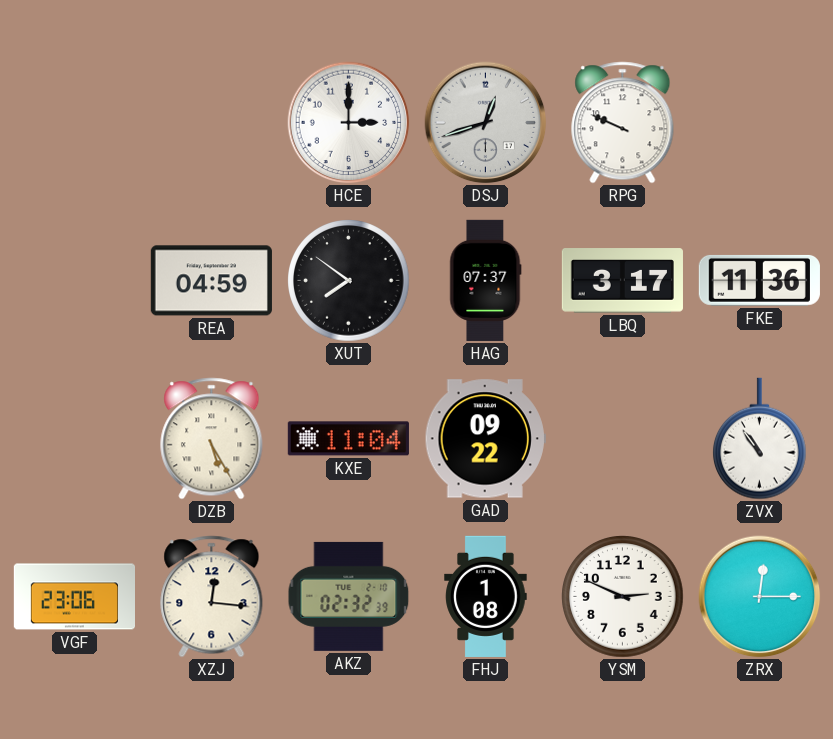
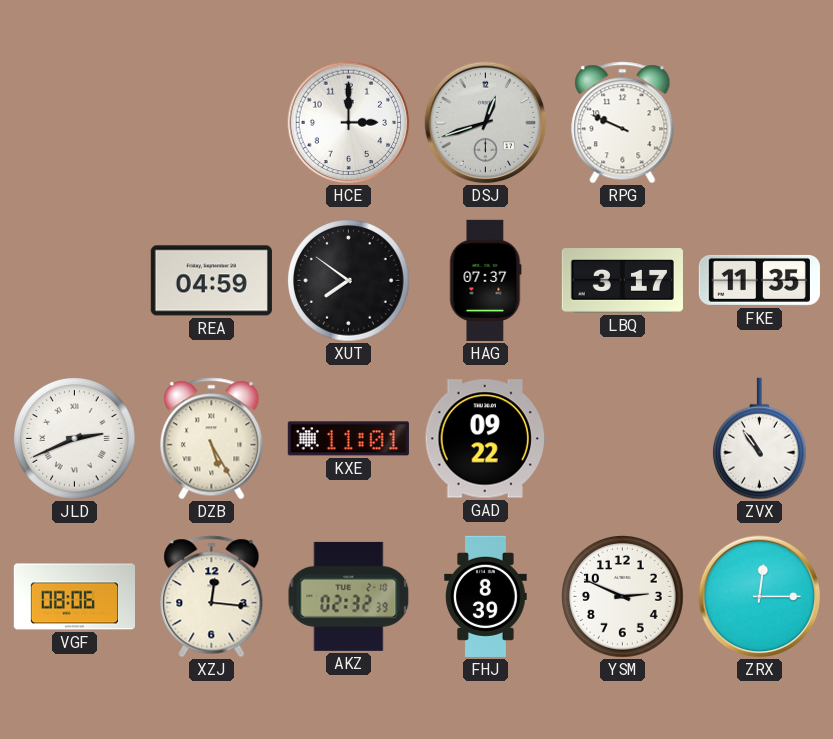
FKE: 11:36 -> 11:35
JLD: none -> 2:41
KXE: 11:04 -> 11:01
VGF: 23:06 -> 08:06
FHJ: 1:08 -> 8:39
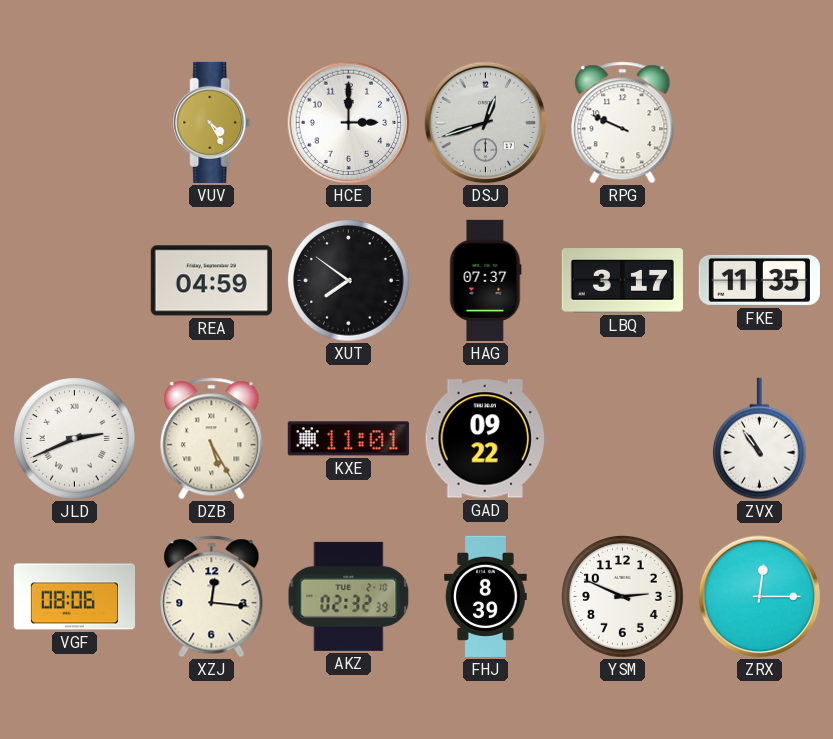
VUV: none -> 4:25
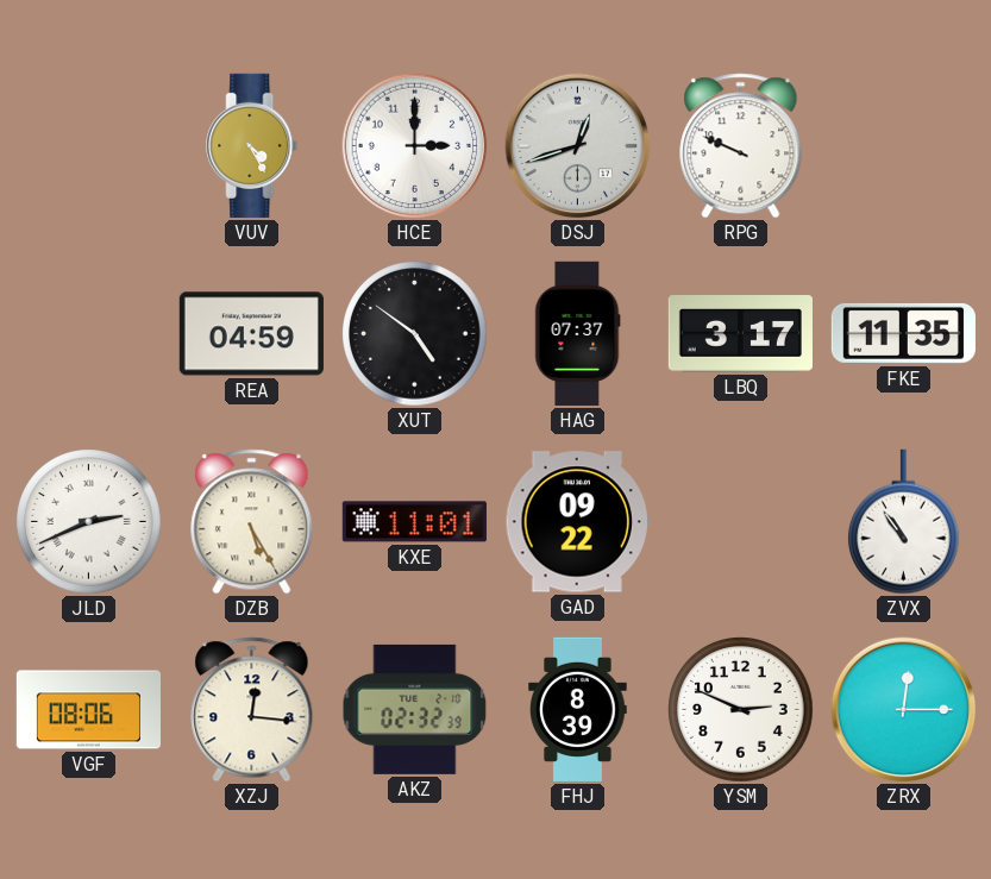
XUT: 7:51 -> 4:51
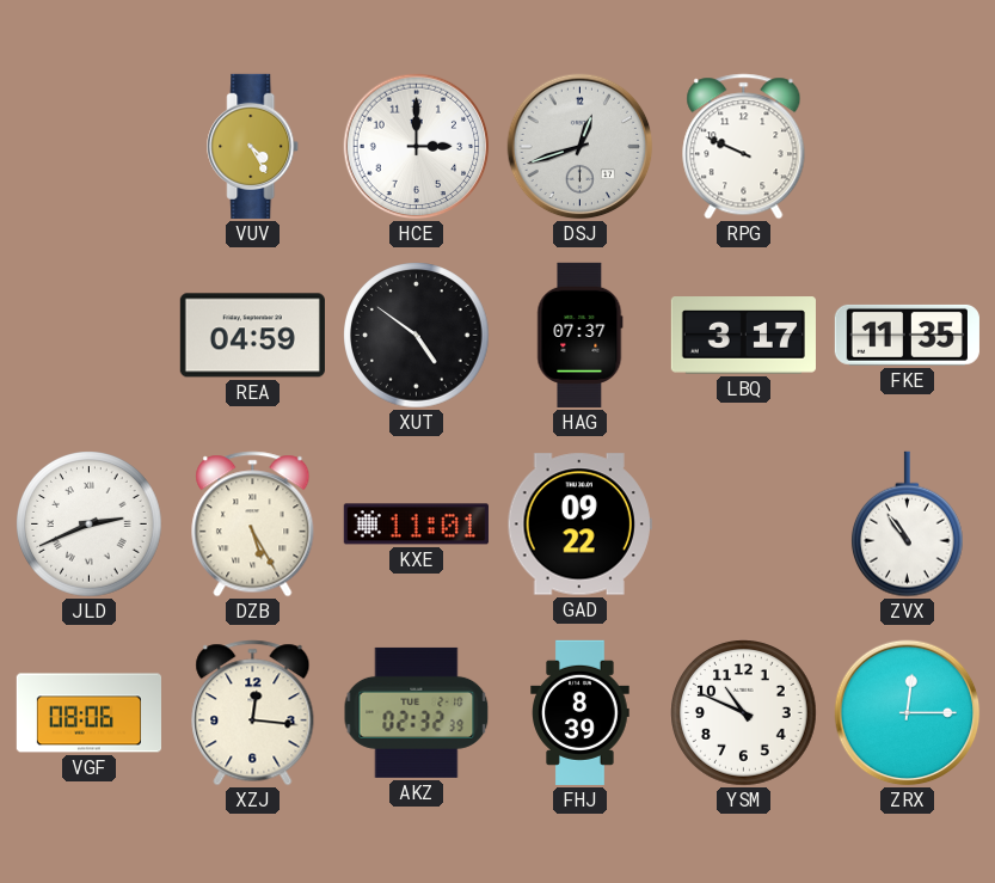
YSM: 2:49 -> 10:49
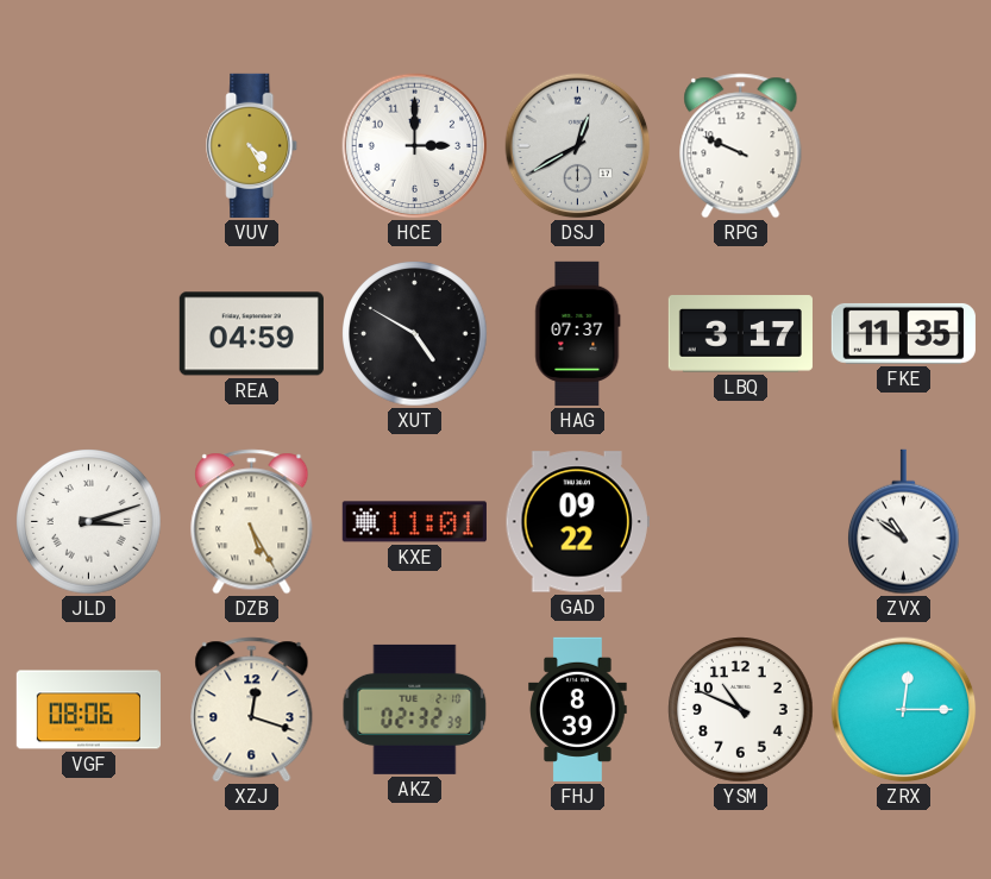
DSJ: 12:42 -> 12:40
XUT: 4:51 -> 4:50
JLD: 2:41 -> 3:12
ZVX: 10:54 -> 10:51
XZJ: 12:16 -> 12:18
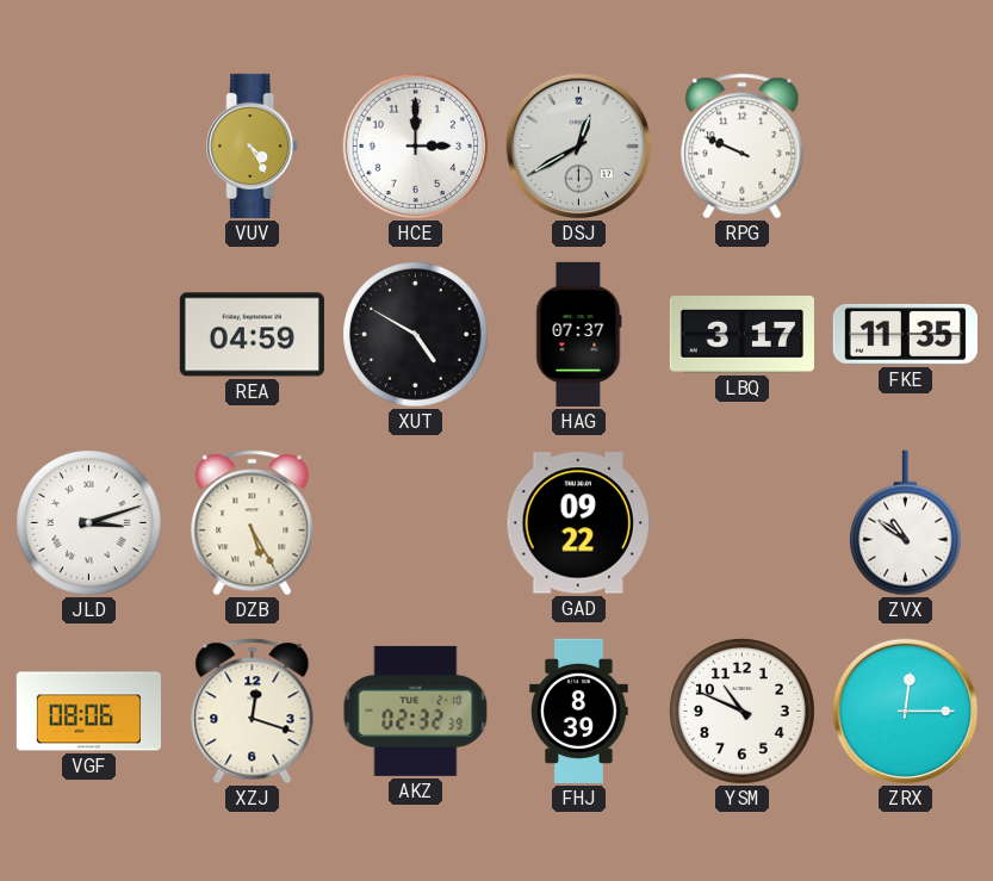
KXE: 11:01 -> none
